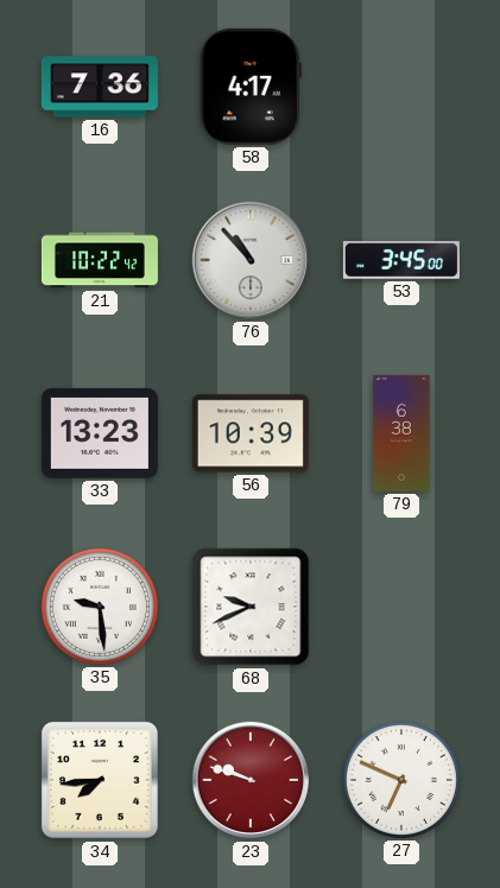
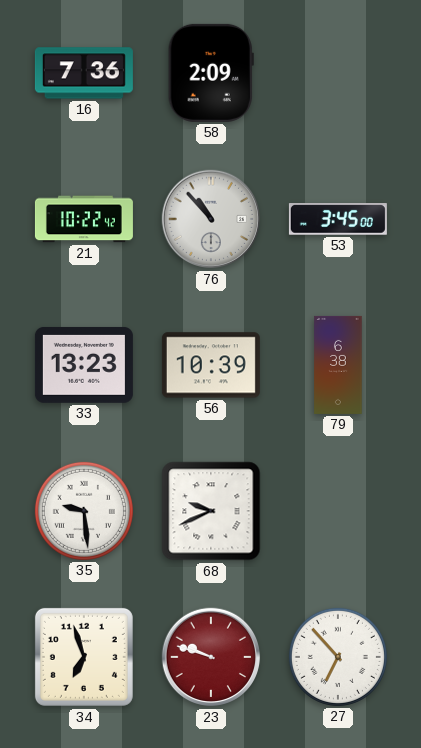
58: 4:17 -> 2:09
34: 7:44 -> 6:57
27: 6:49 -> 6:53
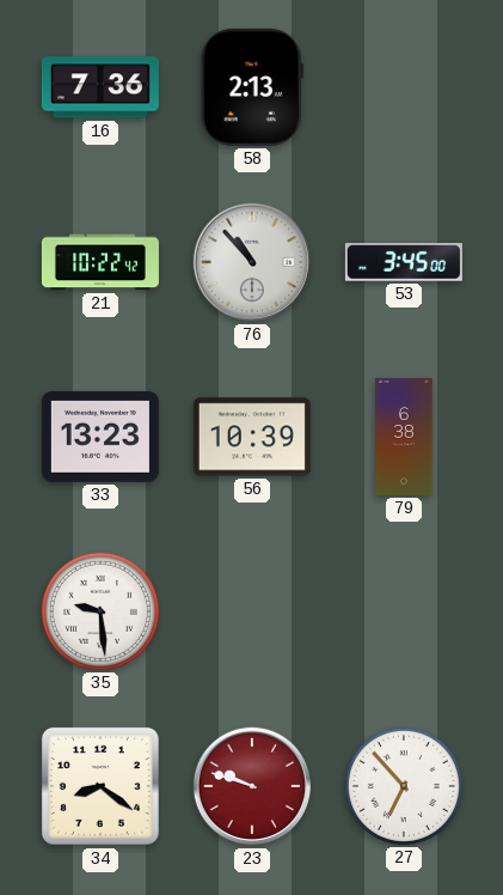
58: 2:09 -> 2:13
68: 9:41 -> none
34: 6:57 -> 8:21
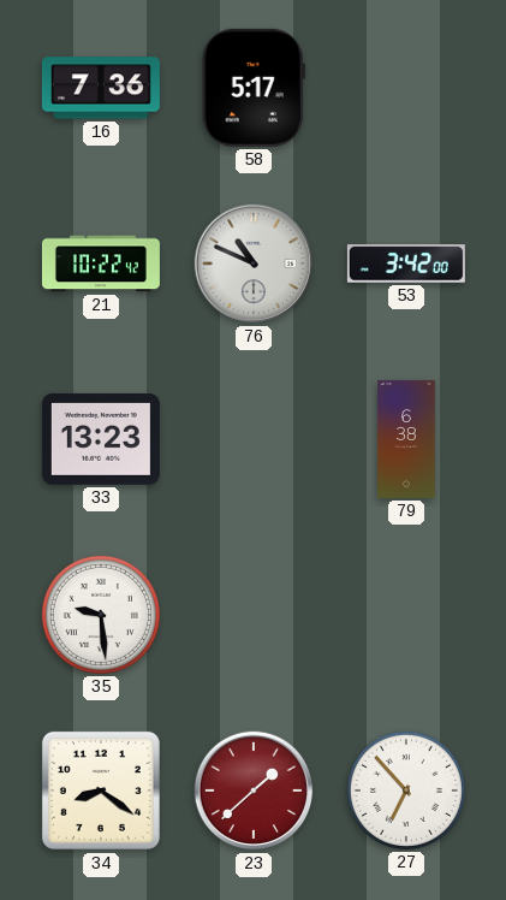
58: 2:13 -> 5:17
76: 10:53 -> 10:49
53: 3:45 -> 3:42
56: 10:39 -> none
23: 9:48 -> 1:38
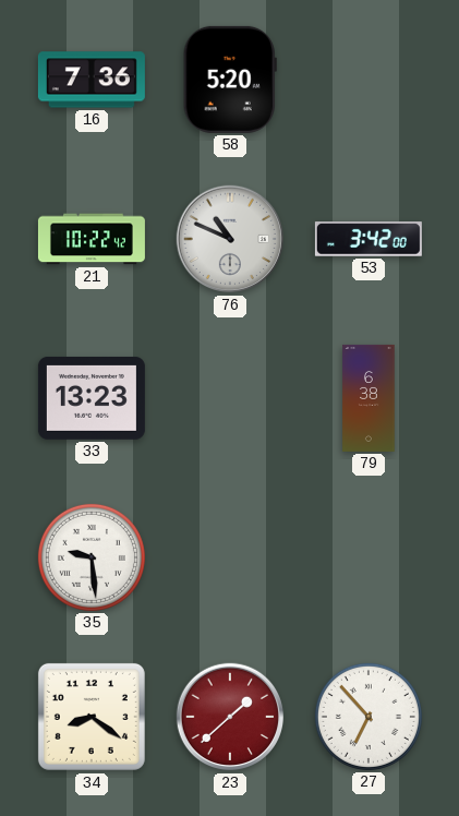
58: 5:17 -> 5:20
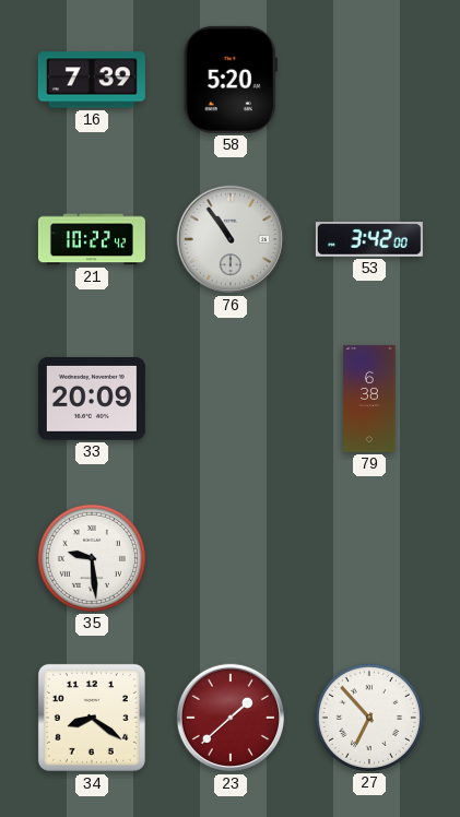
16: 7:36 -> 7:39
76: 10:49 -> 10:54
33: 13:23 -> 20:09
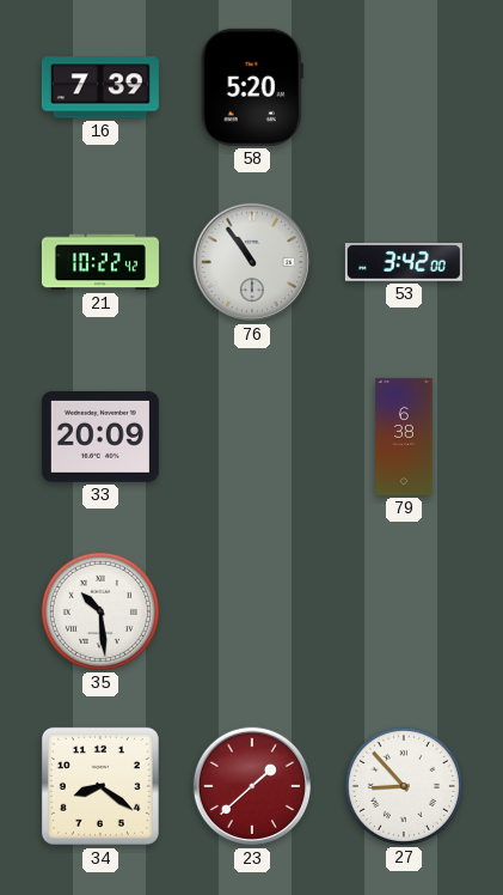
35: 9:29 -> 10:29
27: 6:53 -> 8:53
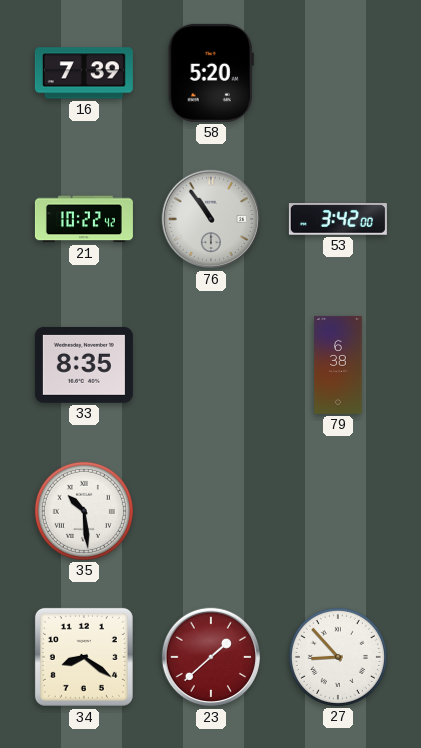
33: 20:09 -> 8:35
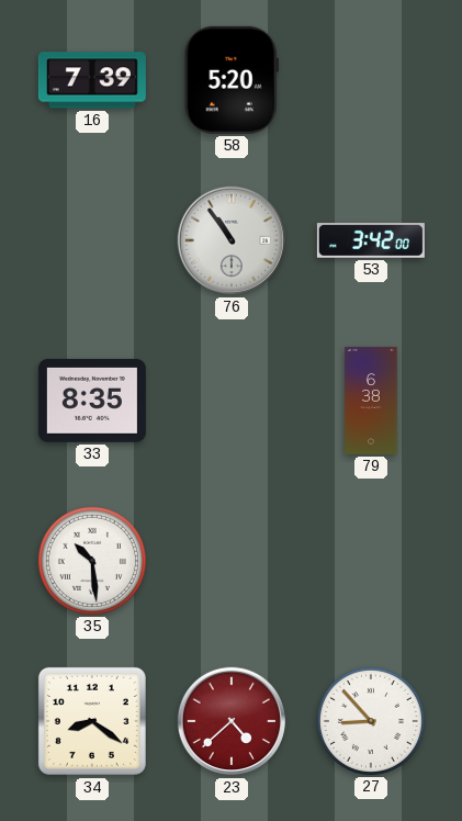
21: 10:22 -> none
23: 1:38 -> 4:38
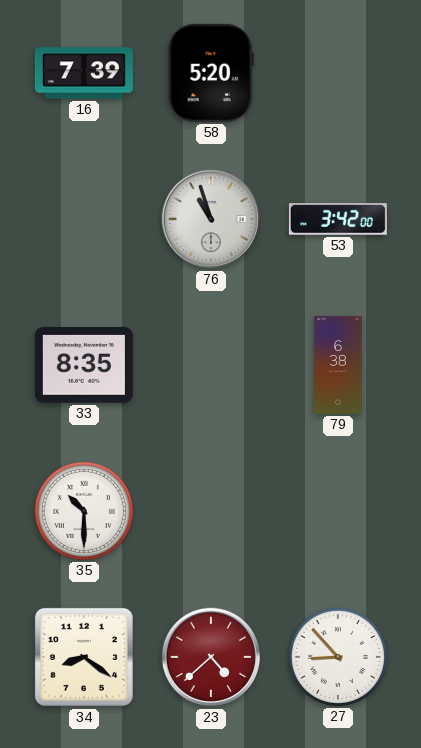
76: 10:54 -> 10:57
35: 10:29 -> 10:30
